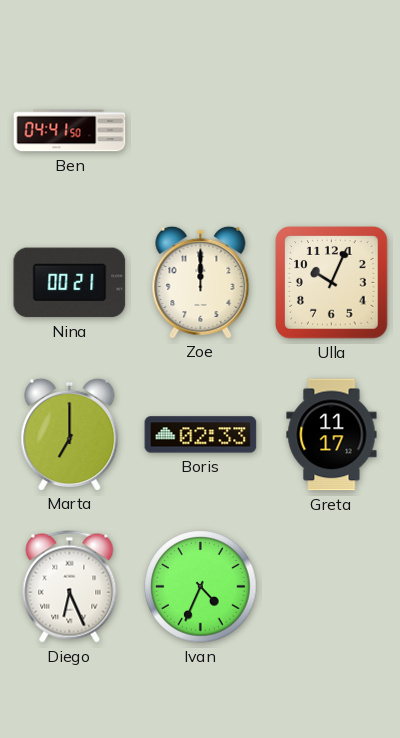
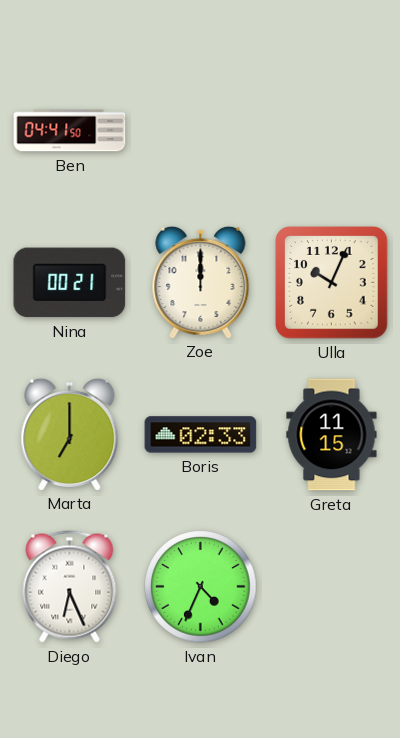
Greta: 11:17 -> 11:15
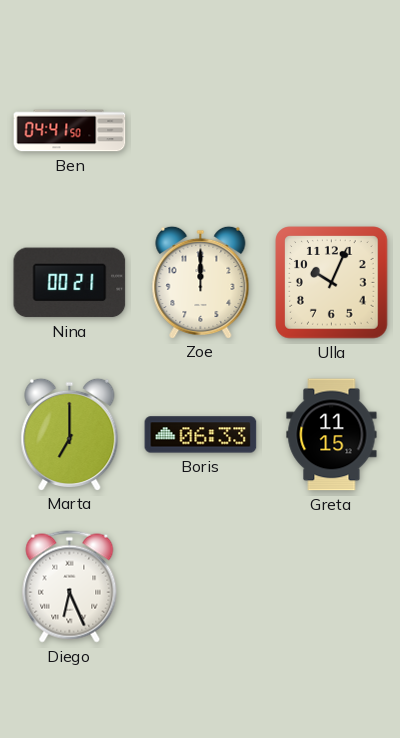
Boris: 02:33 -> 06:33
Ivan: 4:34 -> none
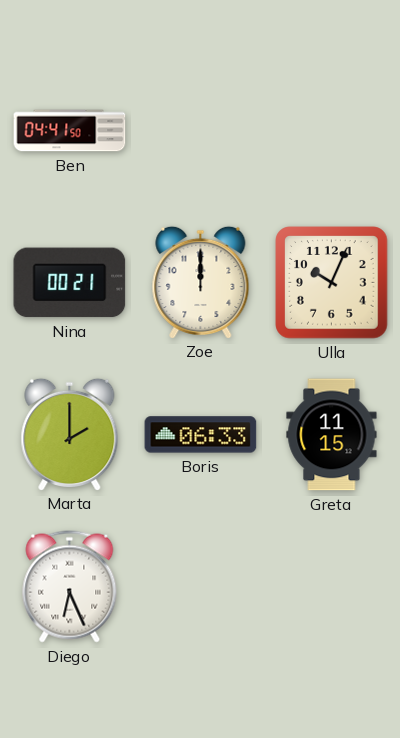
Marta: 7:00 -> 2:00
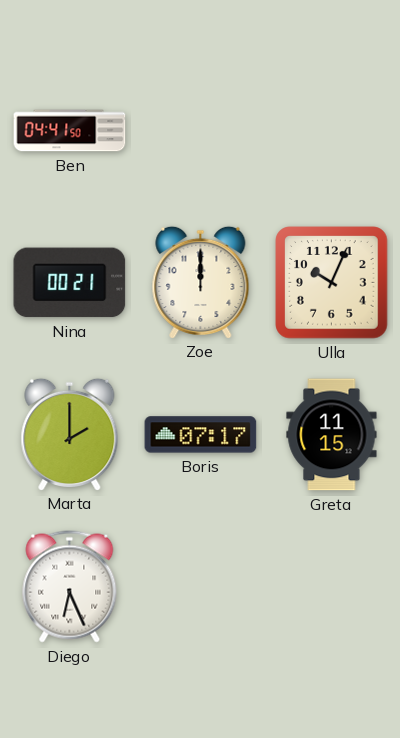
Boris: 06:33 -> 07:17
